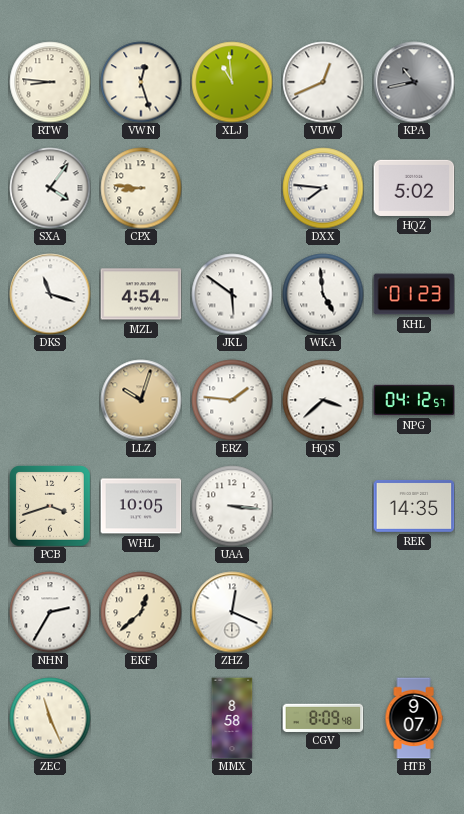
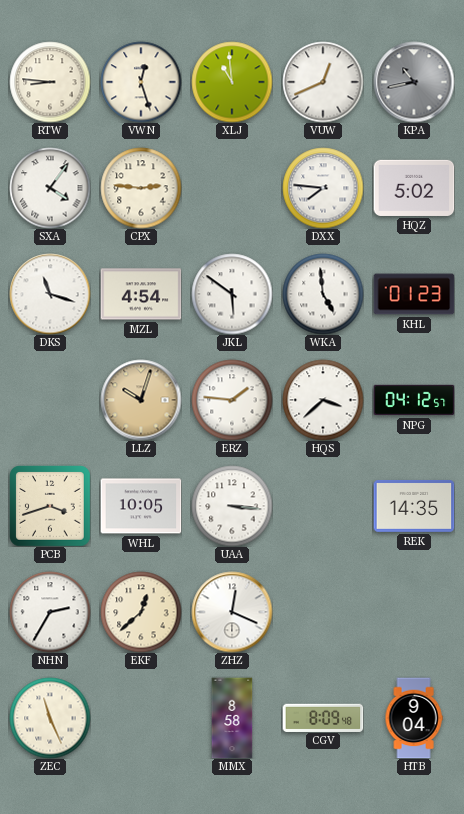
CPX: 8:46 -> 2:46
HTB: 9:07 -> 9:04
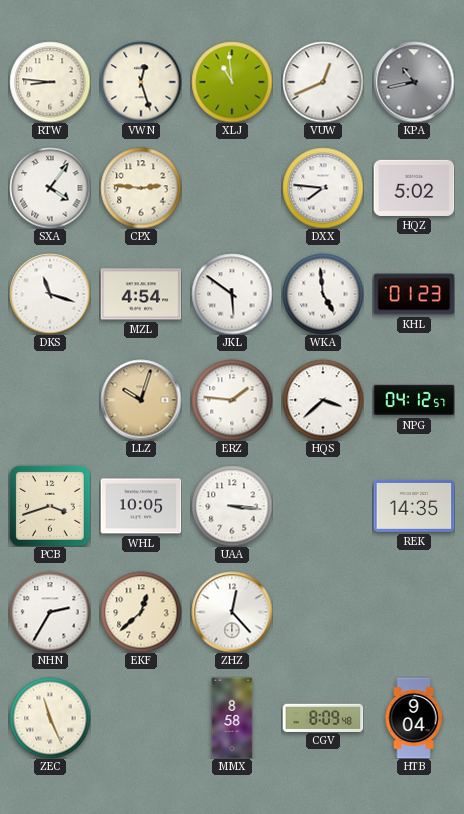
ZHZ: 12:19 -> 12:23
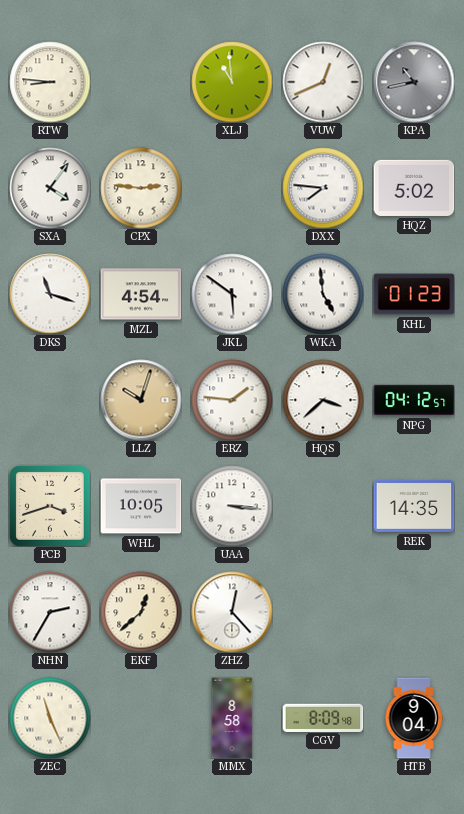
VWN: 12:27 -> none
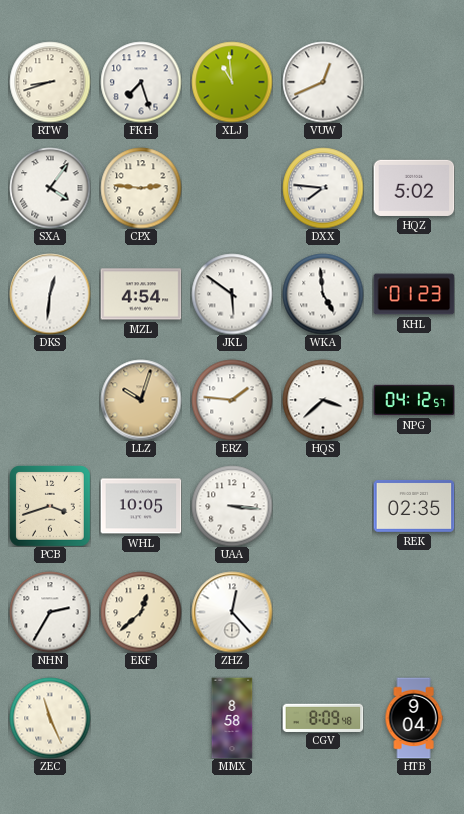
RTW: 8:46 -> 8:42
FKH: none -> 7:27
KPA: 10:43 -> none
DKS: 11:18 -> 12:31
REK: 14:35 -> 02:35
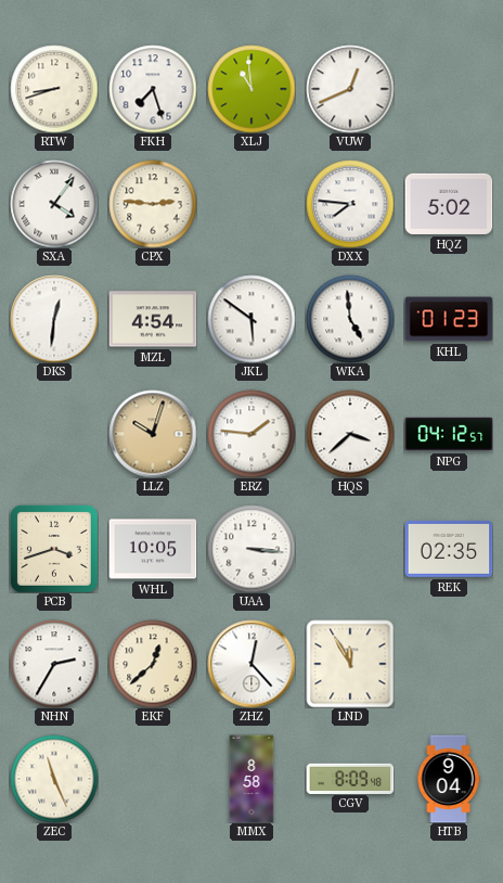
LND: none -> 11:55
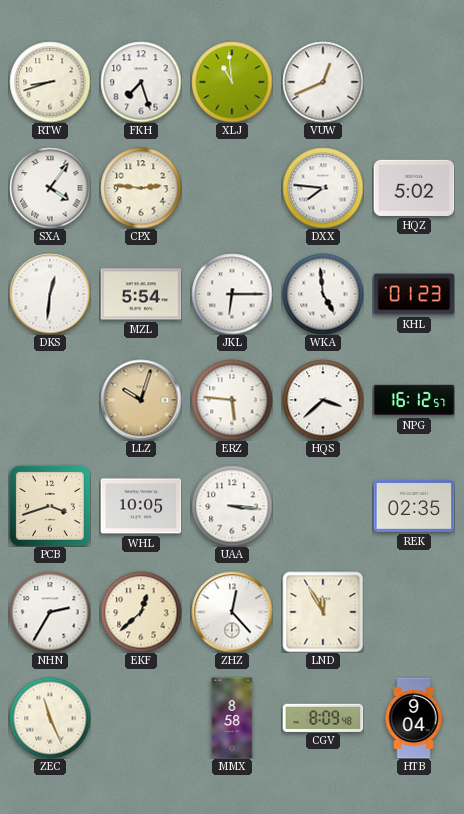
MZL: 4:54 -> 5:54
JKL: 5:51 -> 6:15
ERZ: 1:46 -> 5:46
NPG: 04:12 -> 16:12
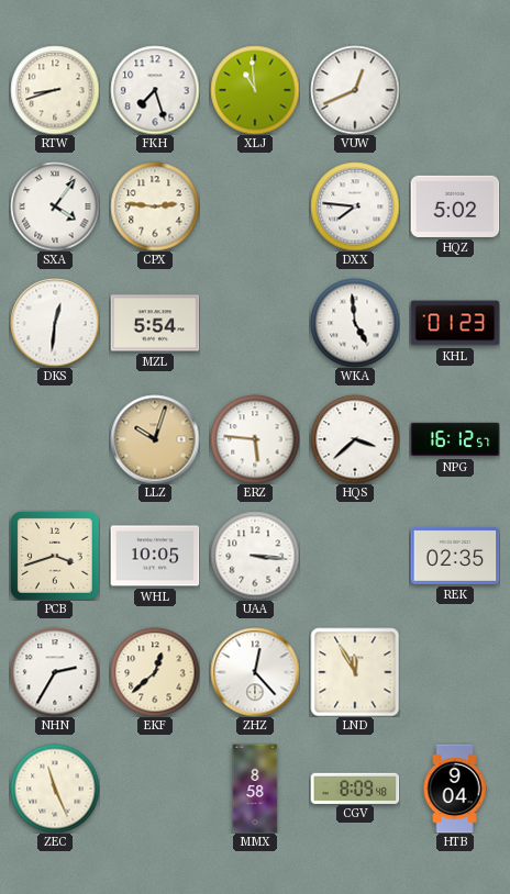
JKL: 6:15 -> none
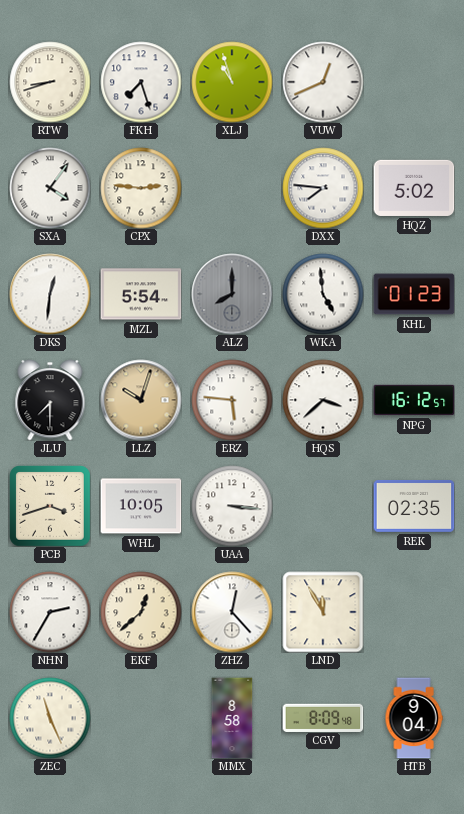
XLJ: 10:59 -> 10:57
ALZ: none -> 8:00
JLU: none -> 7:30
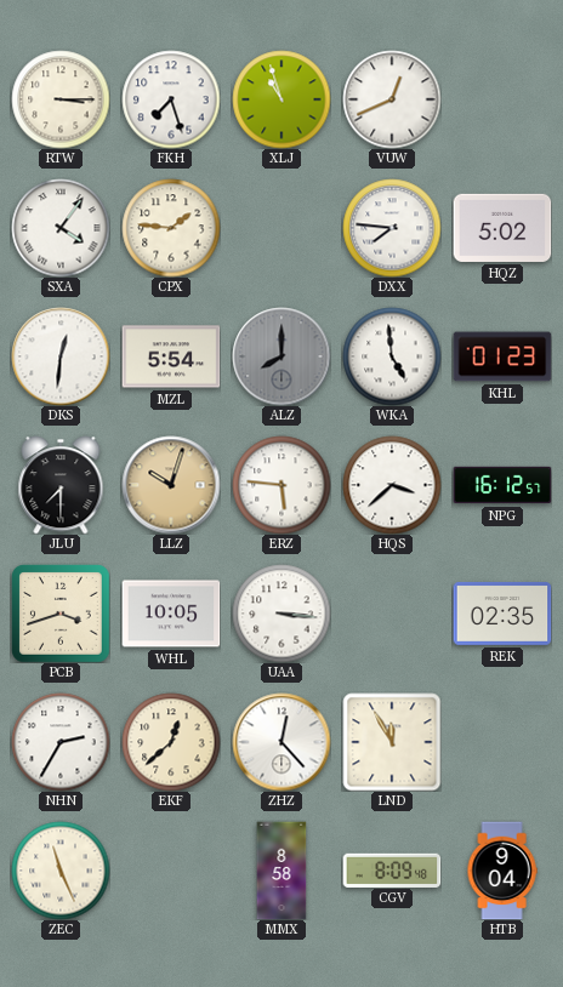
RTW: 8:42 -> 3:15
CPX: 2:46 -> 1:46
